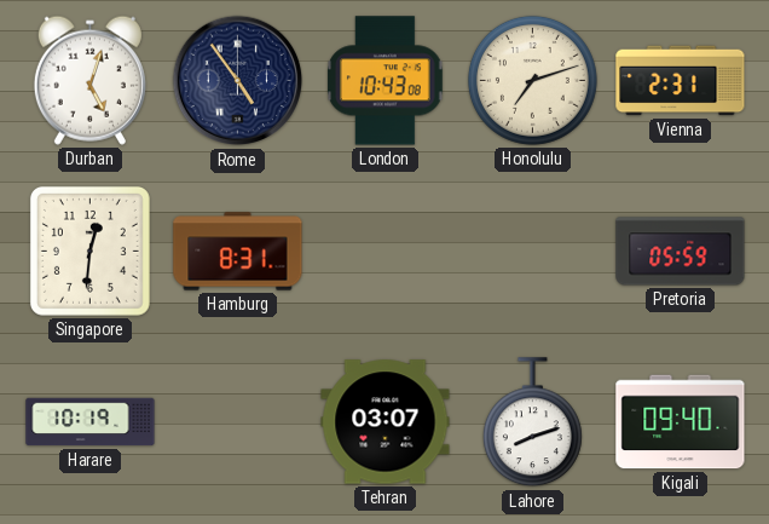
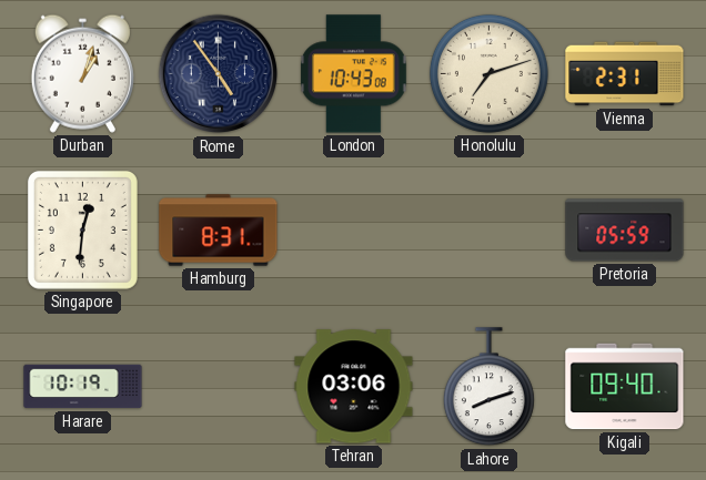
Durban: 5:03 -> 1:03
Tehran: 03:07 -> 03:06
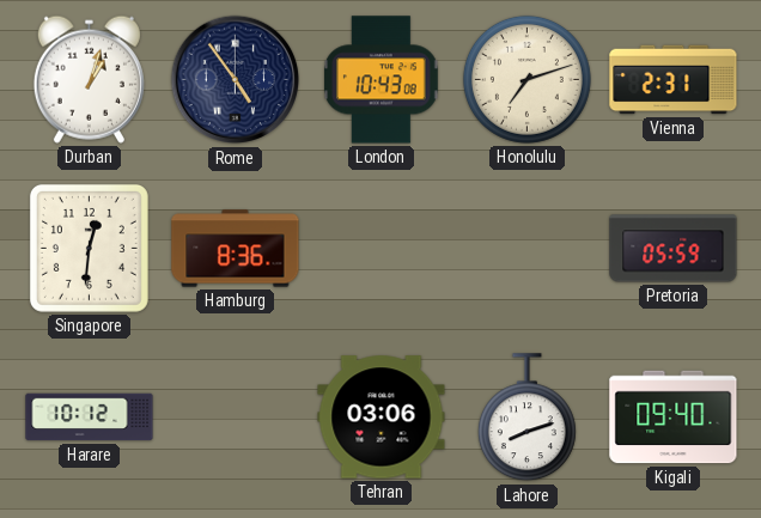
Hamburg: 8:31 -> 8:36
Harare: 10:19 -> 10:12
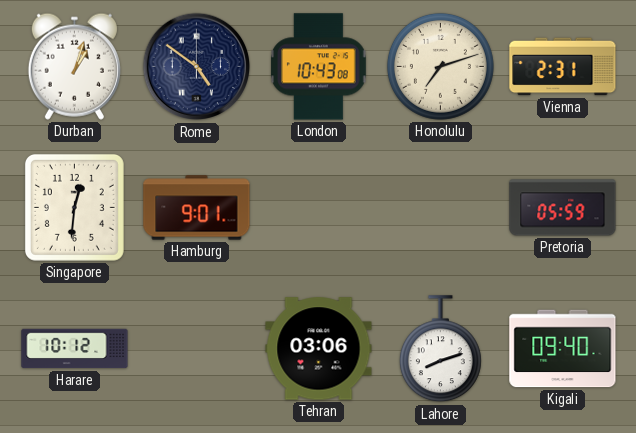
Rome: 4:54 -> 4:51
Hamburg: 8:36 -> 9:01
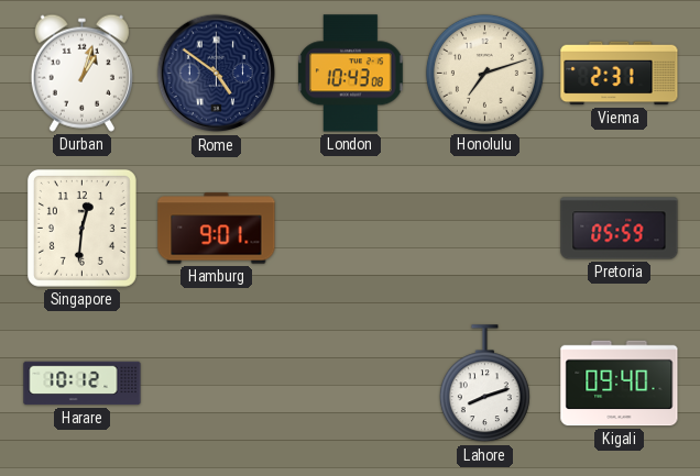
Tehran: 03:06 -> none
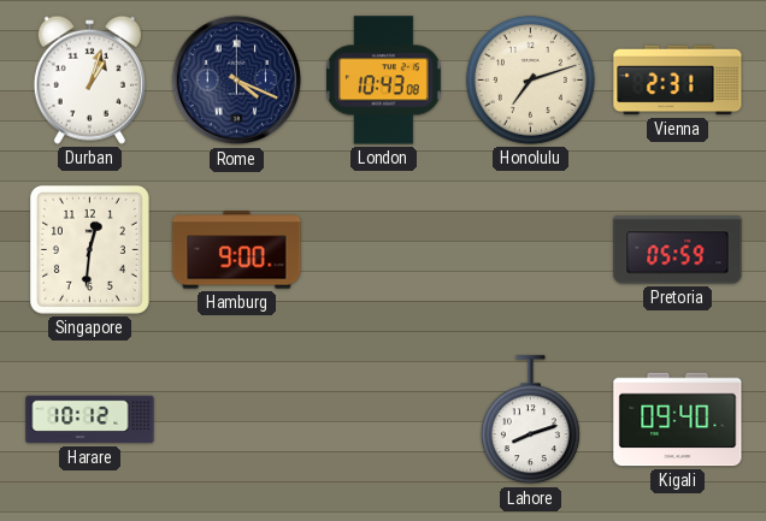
Rome: 4:51 -> 4:19
Hamburg: 9:01 -> 9:00
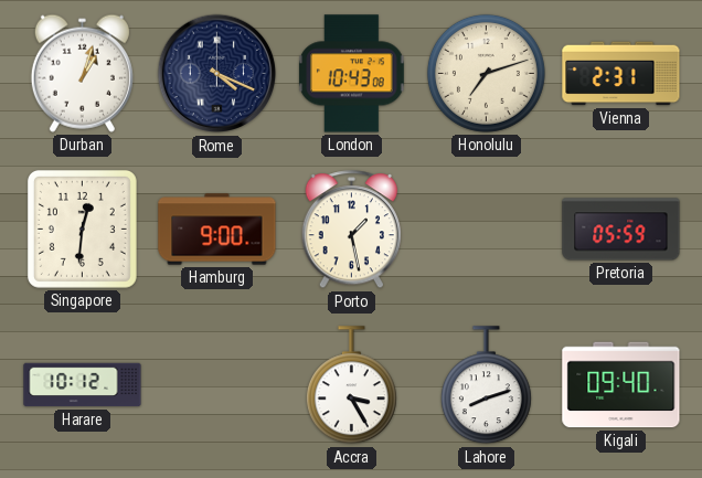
Porto: none -> 1:28
Accra: none -> 3:25
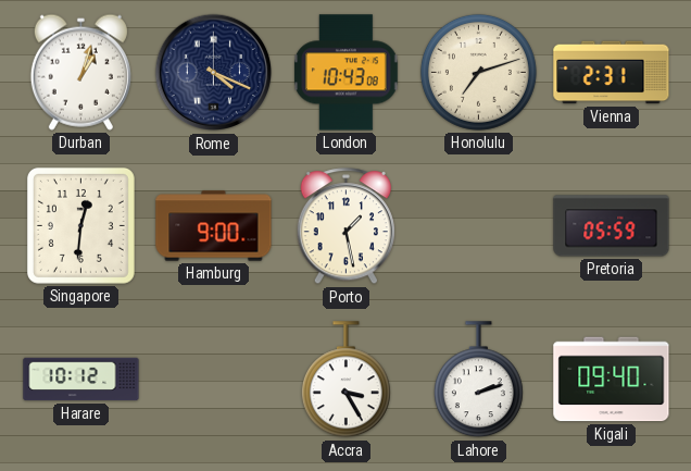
Lahore: 8:12 -> 2:12
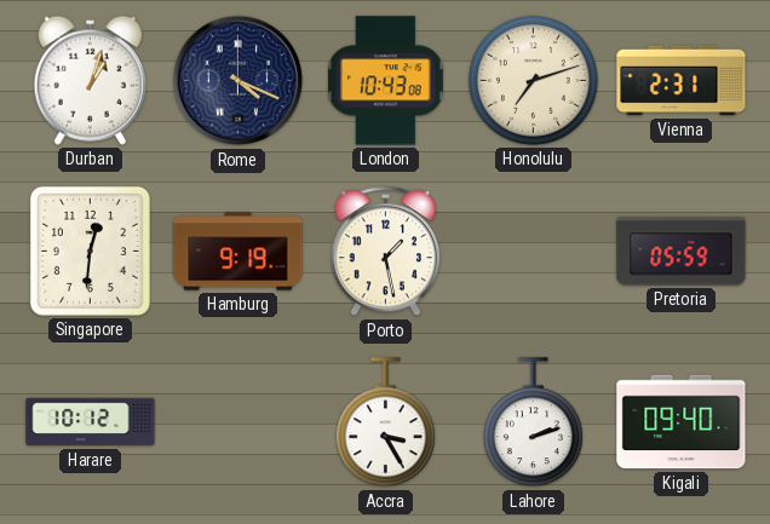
Hamburg: 9:00 -> 9:19
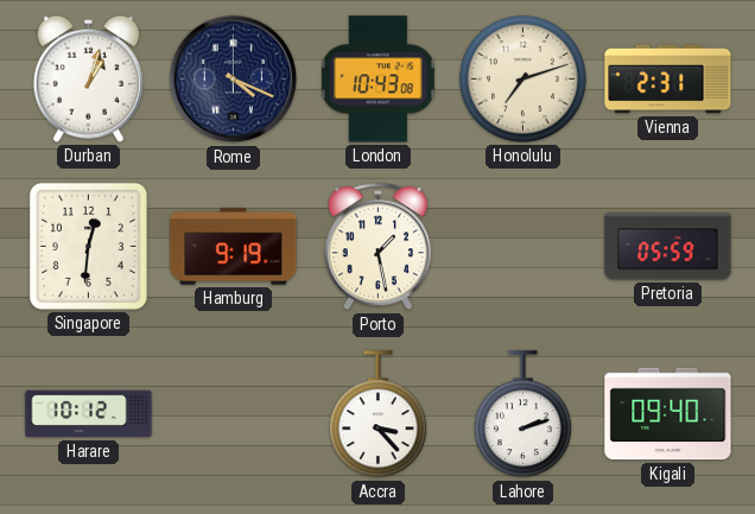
Accra: 3:25 -> 3:23
